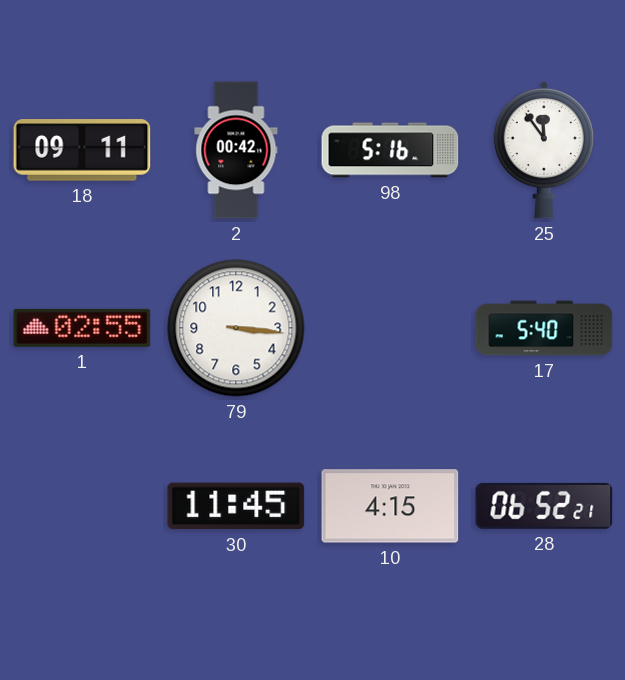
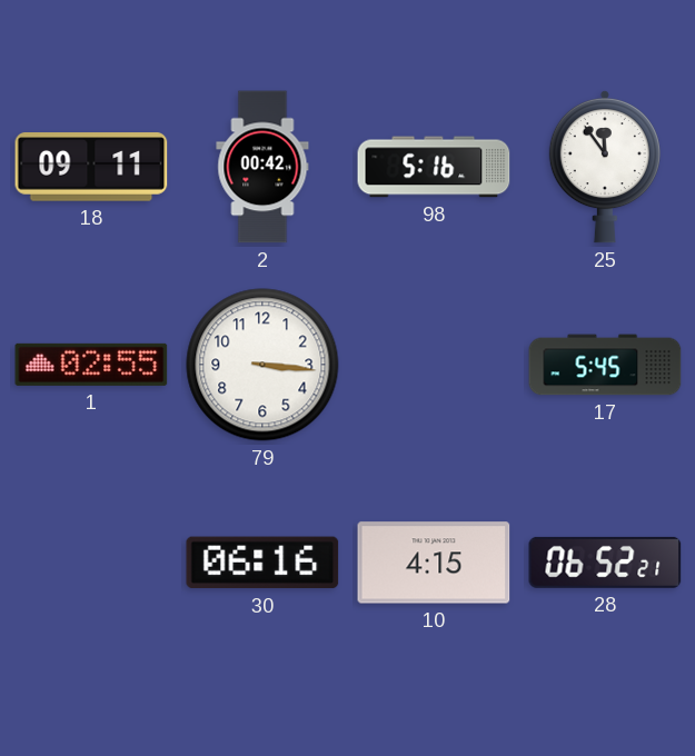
17: 5:40 -> 5:45
30: 11:45 -> 06:16
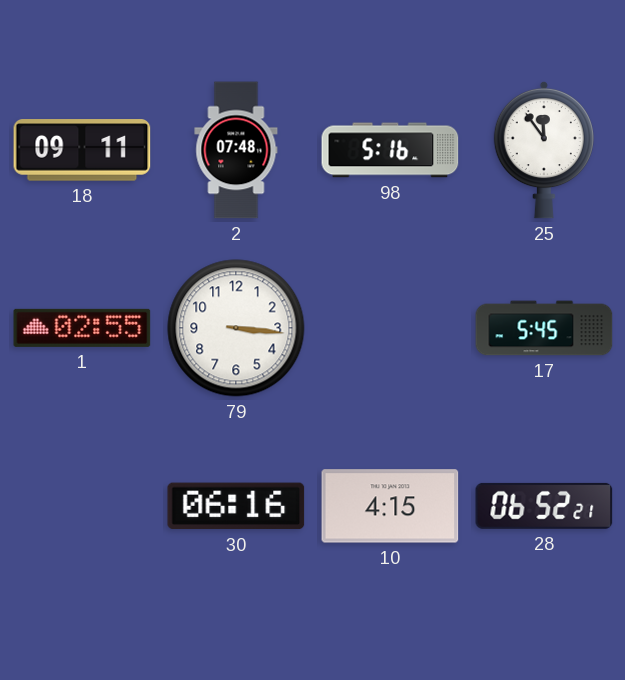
2: 00:42 -> 07:48
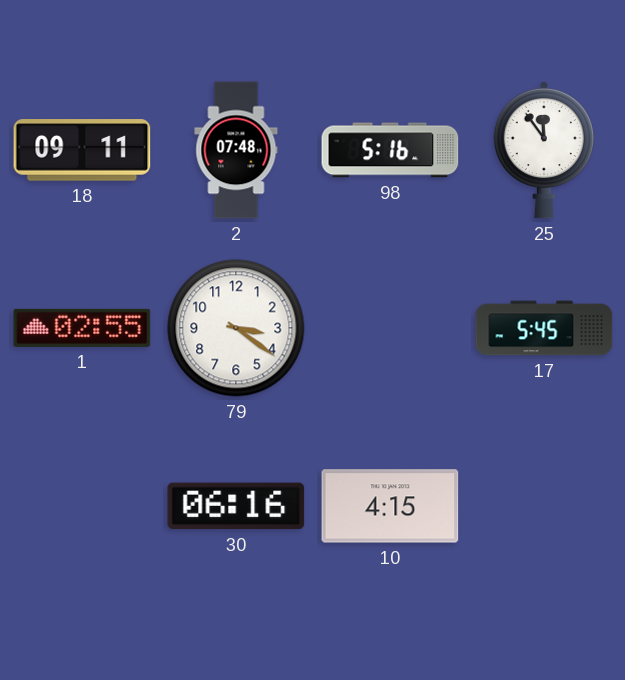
79: 3:16 -> 3:21
28: 06:52 -> none
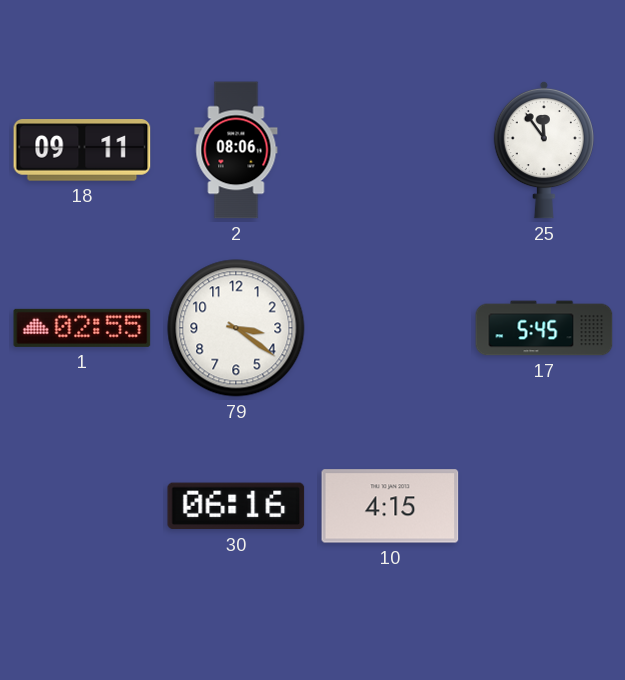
2: 07:48 -> 08:06
98: 5:16 -> none
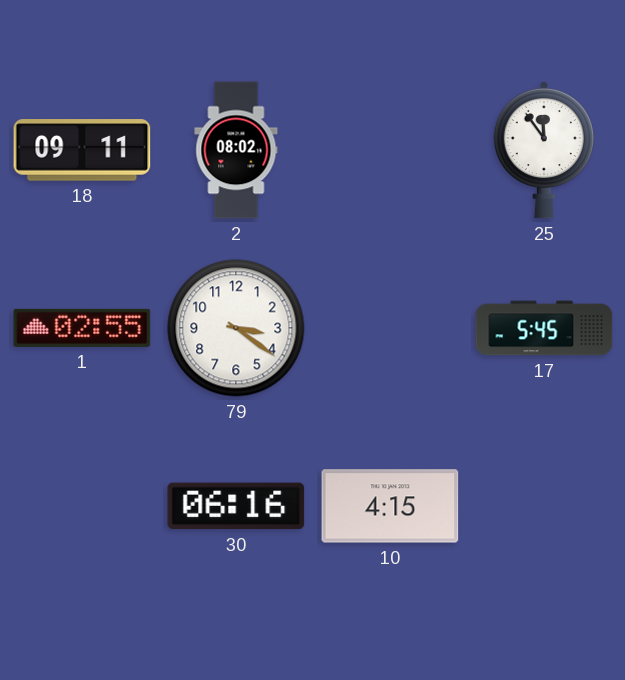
2: 08:06 -> 08:02
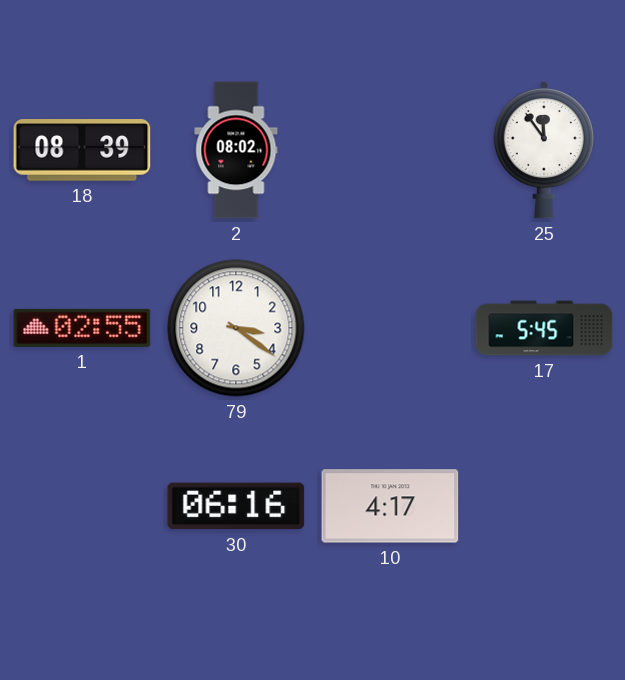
18: 09:11 -> 08:39
10: 4:15 -> 4:17
